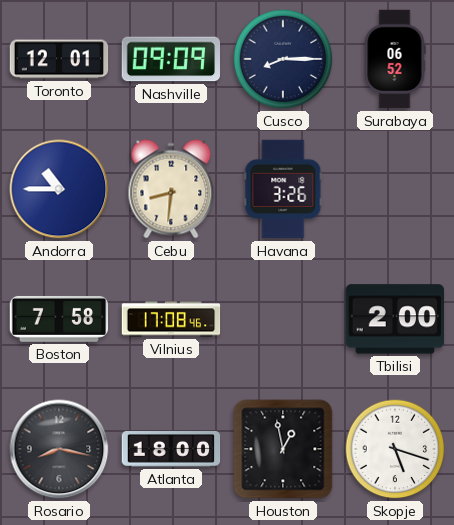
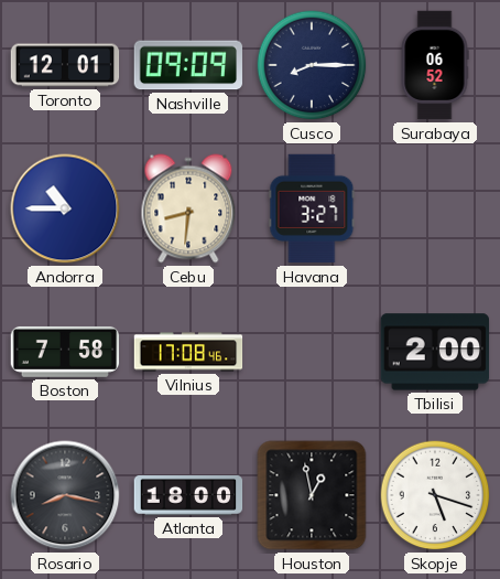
Havana: 3:26 -> 3:27
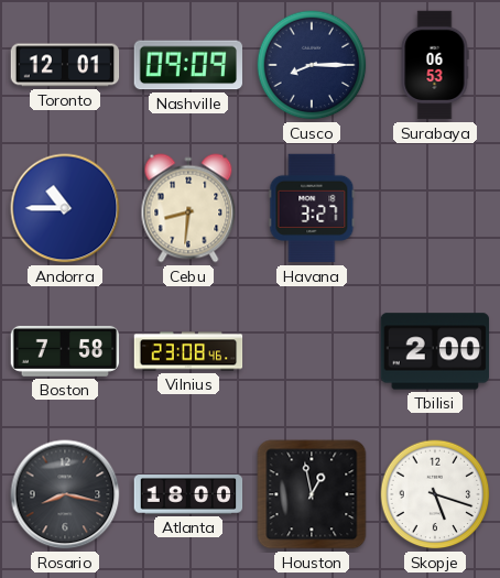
Surabaya: 06:52 -> 06:53
Vilnius: 17:08 -> 23:08
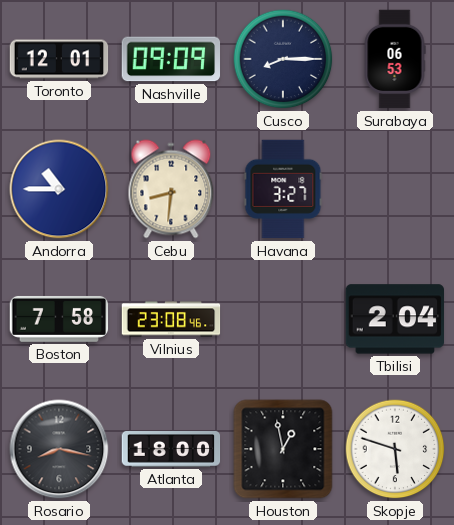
Tbilisi: 2:00 -> 2:04
Skopje: 5:18 -> 5:48
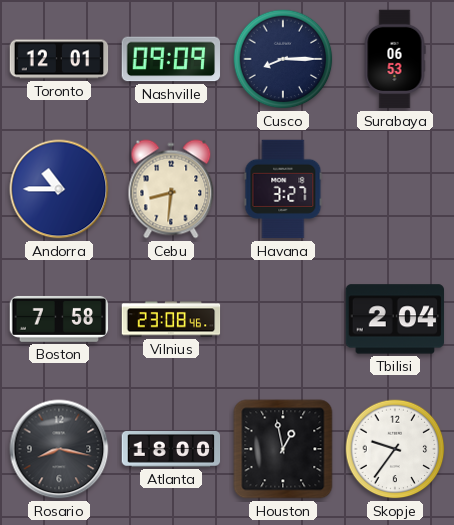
Skopje: 5:48 -> 9:36
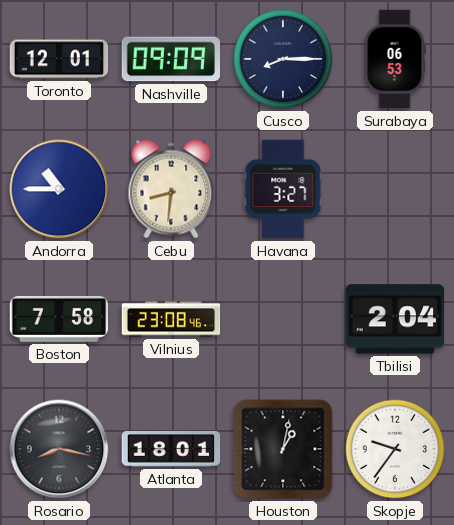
Atlanta: 18:00 -> 18:01
Houston: 12:58 -> 1:02
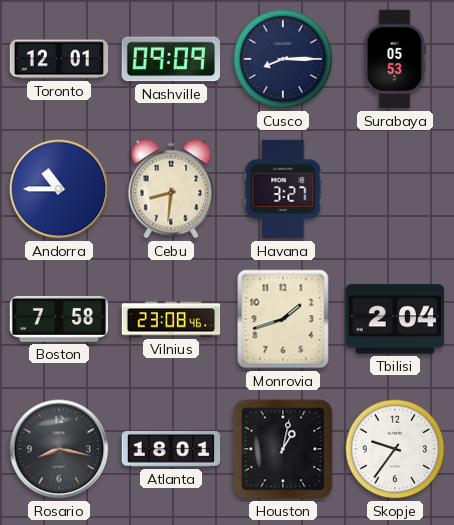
Surabaya: 06:53 -> 05:53
Monrovia: none -> 1:42
